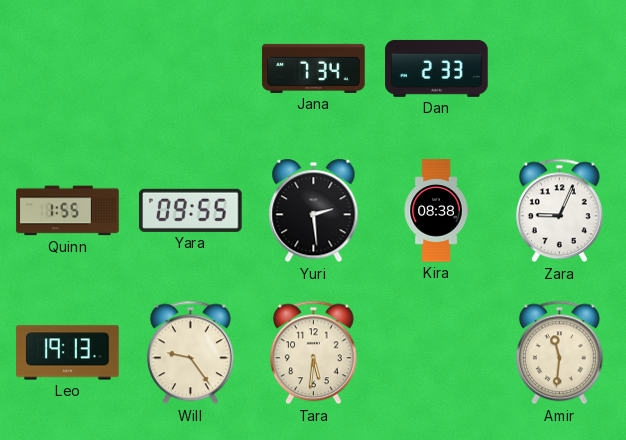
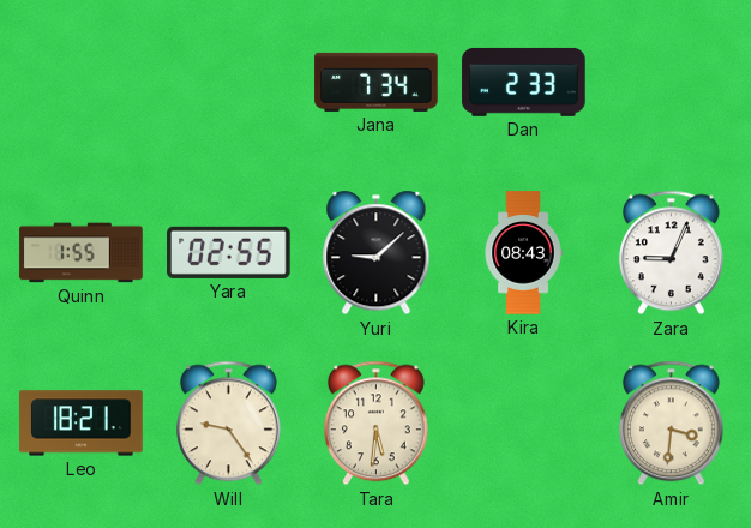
Yara: 09:55 -> 02:55
Yuri: 2:29 -> 9:08
Kira: 08:38 -> 08:43
Leo: 19:13 -> 18:21
Amir: 11:31 -> 3:31
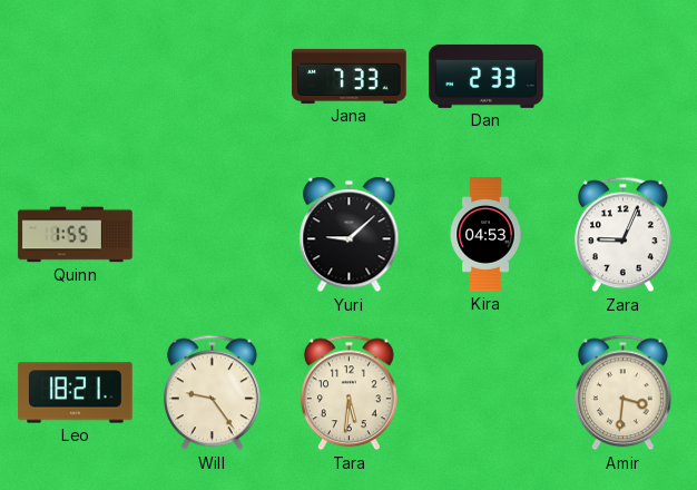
Jana: 7:34 -> 7:33
Yara: 02:55 -> none
Kira: 08:43 -> 04:53
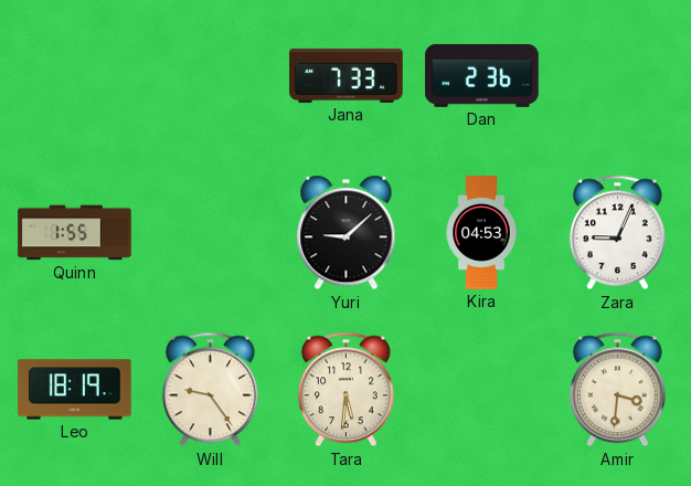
Dan: 2:33 -> 2:36
Leo: 18:21 -> 18:19
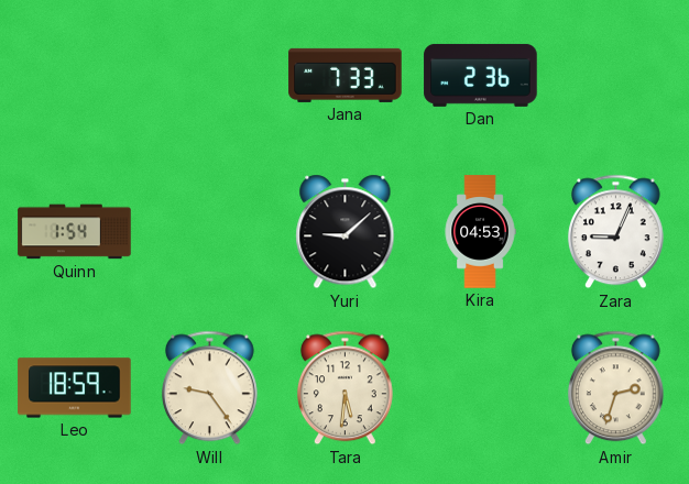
Quinn: 1:55 -> 1:54
Leo: 18:19 -> 18:59
Amir: 3:31 -> 2:33
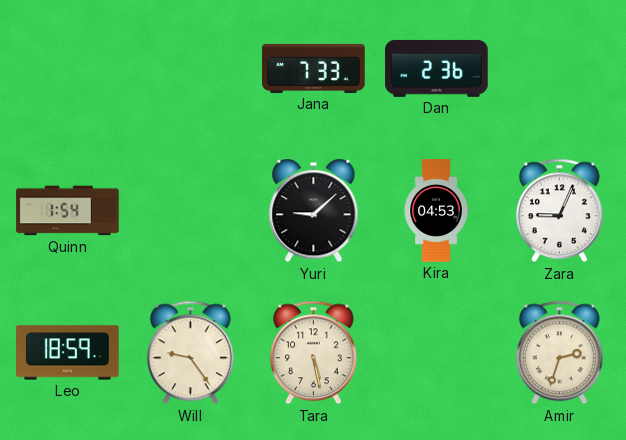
Tara: 5:31 -> 5:28
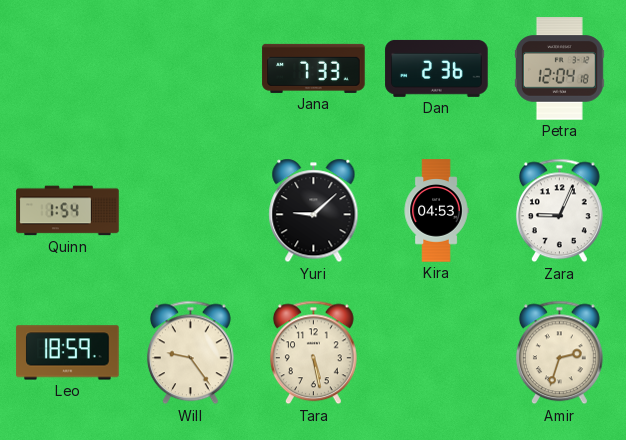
Petra: none -> 12:04
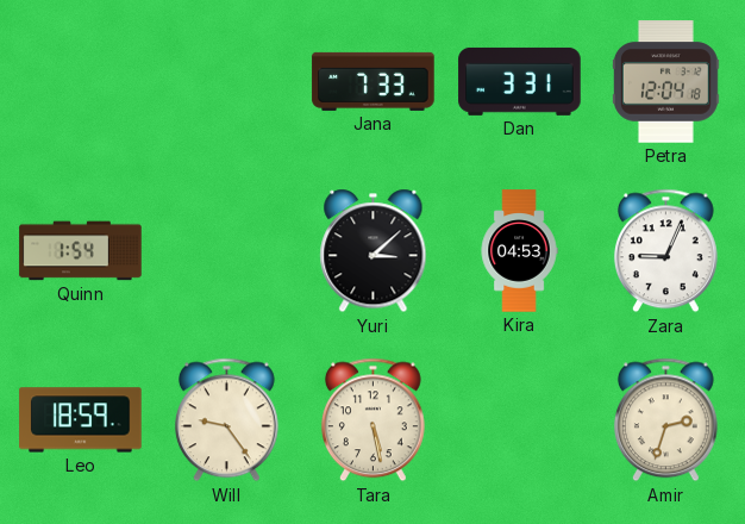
Dan: 2:36 -> 3:31
Yuri: 9:08 -> 3:08
